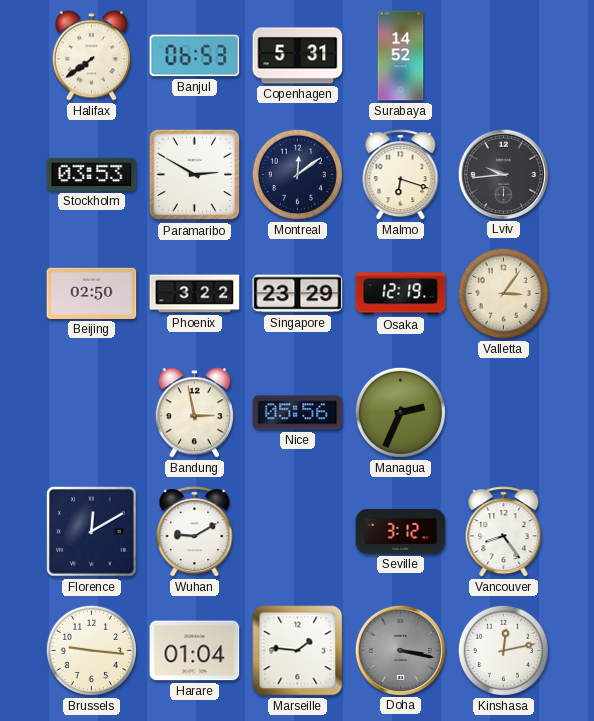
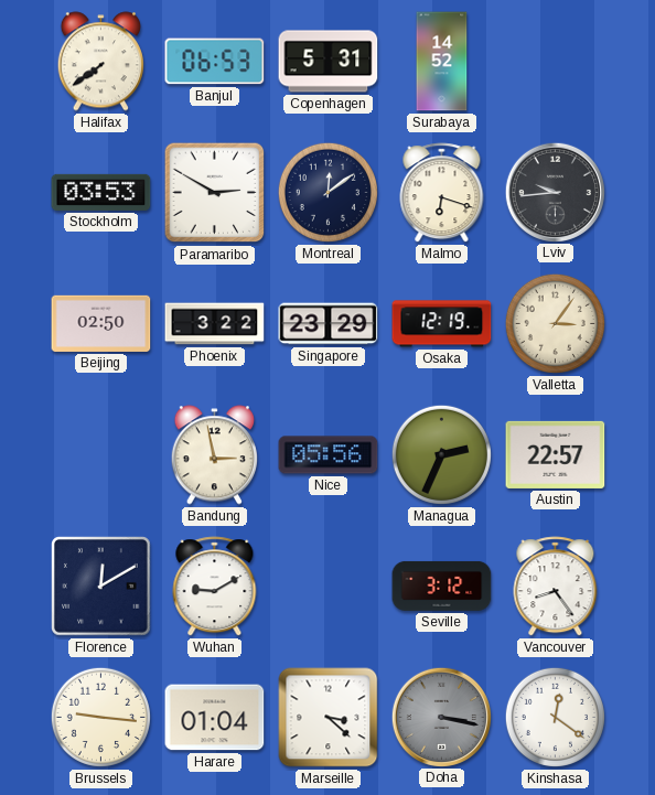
Austin: none -> 22:57
Marseille: 1:46 -> 3:22
Kinshasa: 12:13 -> 12:21
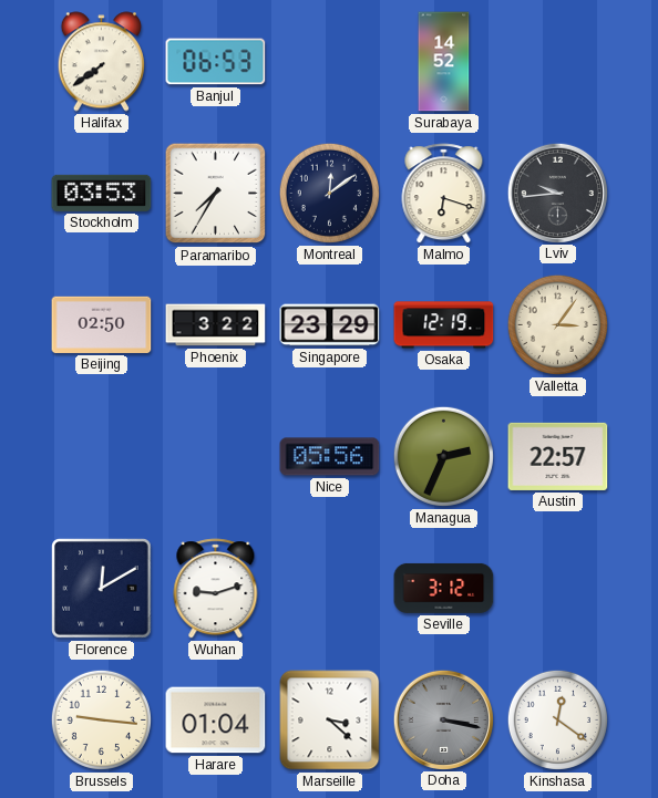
Copenhagen: 5:31 -> none
Paramaribo: 2:50 -> 7:35
Bandung: 2:58 -> none
Wuhan: 9:10 -> 9:12
Vancouver: 8:24 -> none
